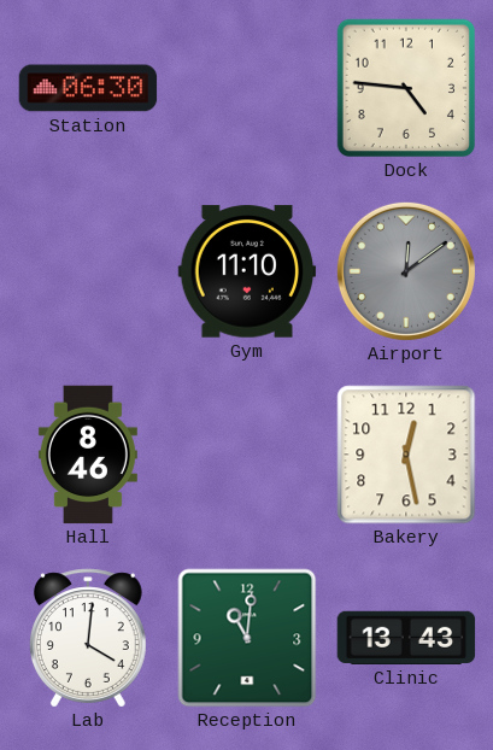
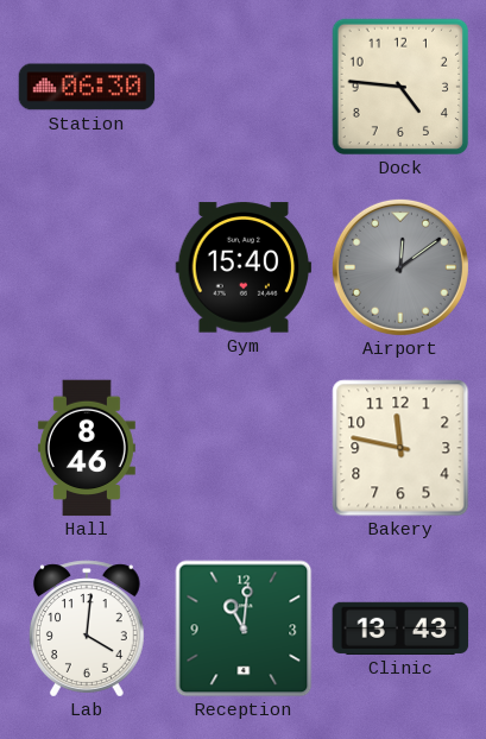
Gym: 11:10 -> 15:40
Bakery: 12:28 -> 11:47
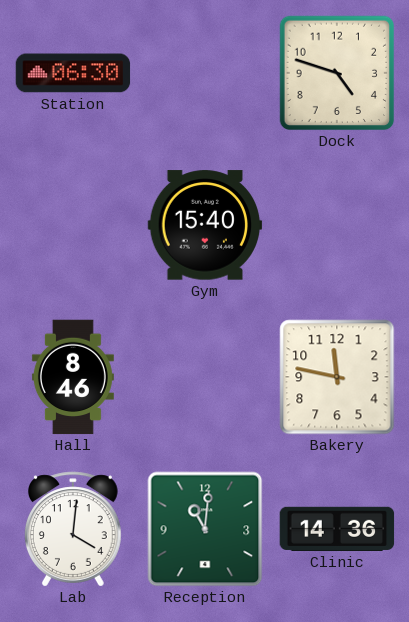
Dock: 4:46 -> 4:48
Airport: 12:09 -> none
Clinic: 13:43 -> 14:36
